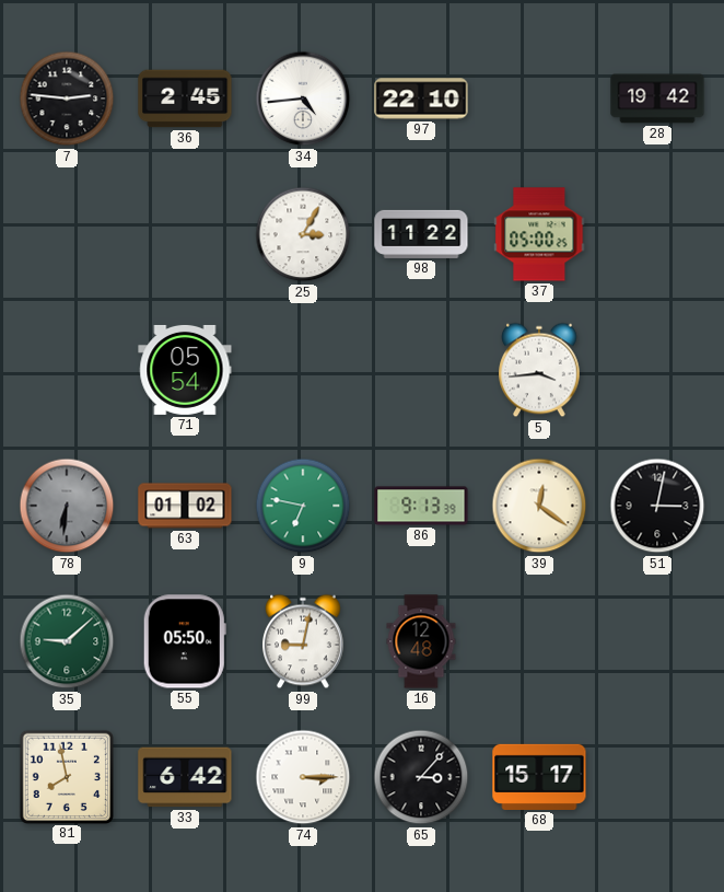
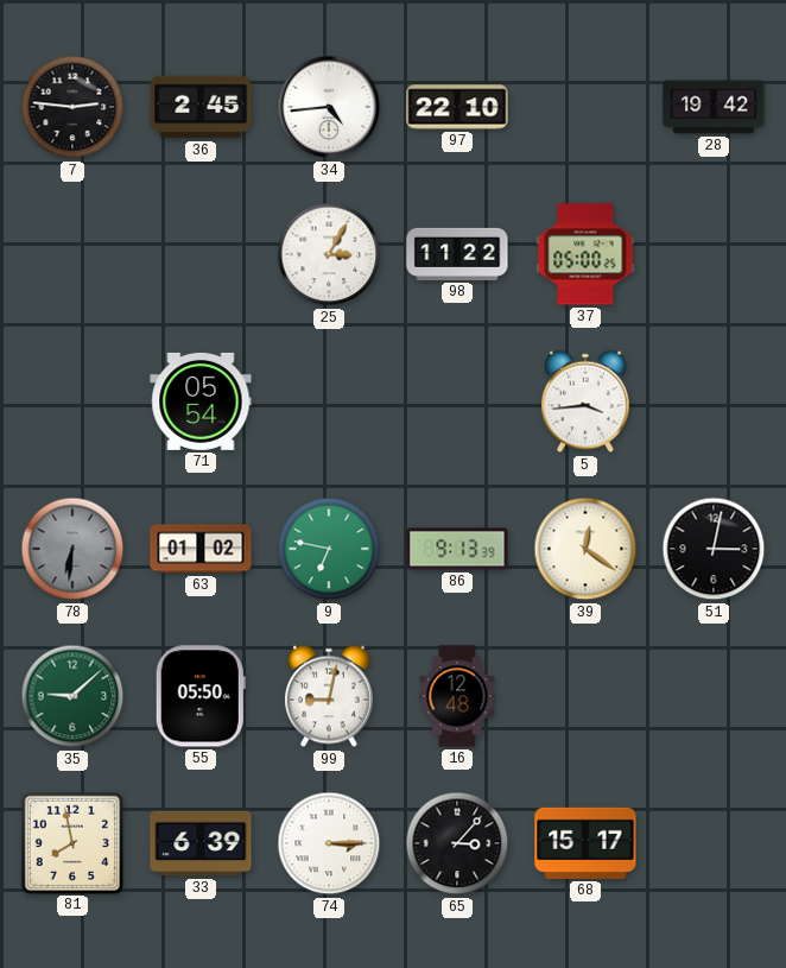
33: 6:42 -> 6:39
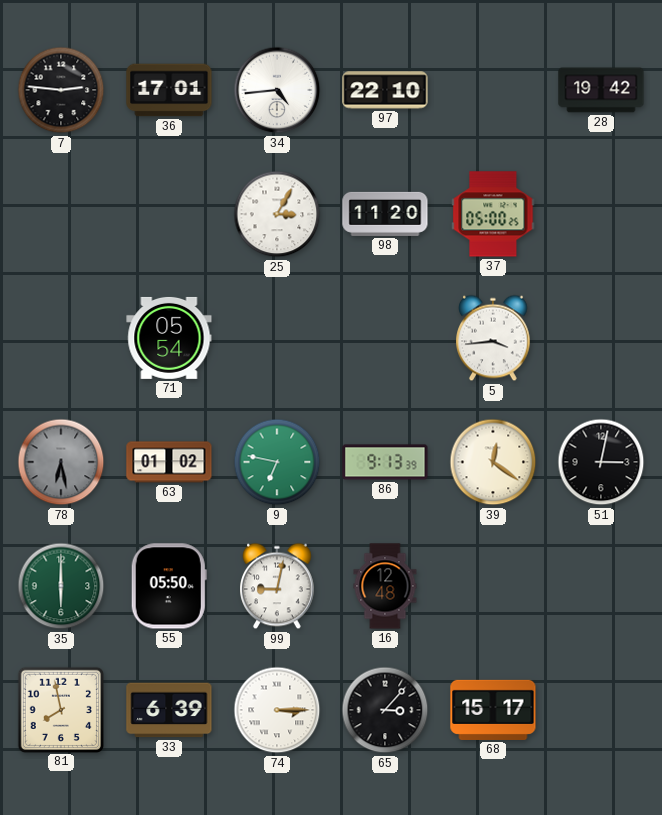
36: 2:45 -> 17:01
98: 11:22 -> 11:20
78: 6:31 -> 6:28
35: 9:08 -> 6:00
